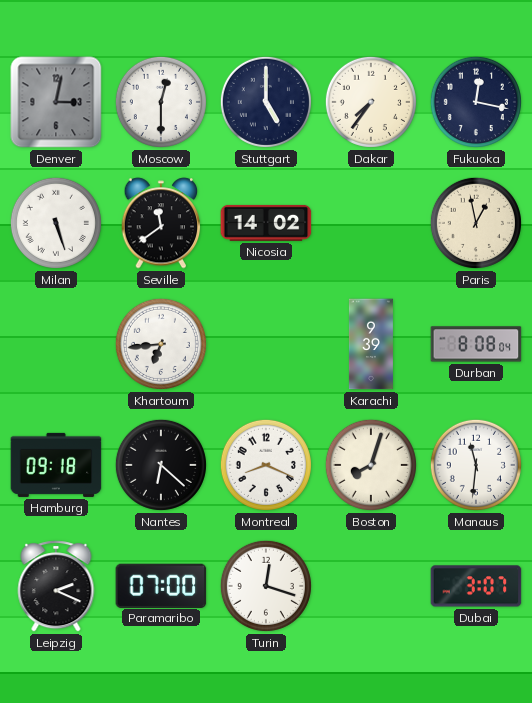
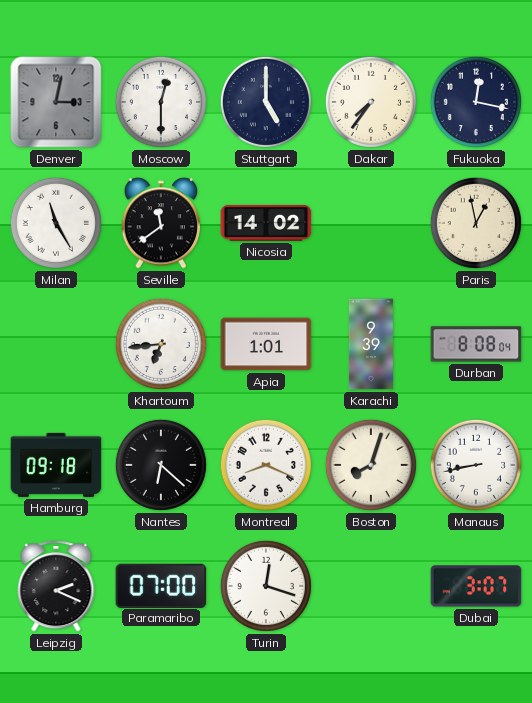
Milan: 5:27 -> 11:25
Apia: none -> 1:01
Manaus: 11:31 -> 8:43
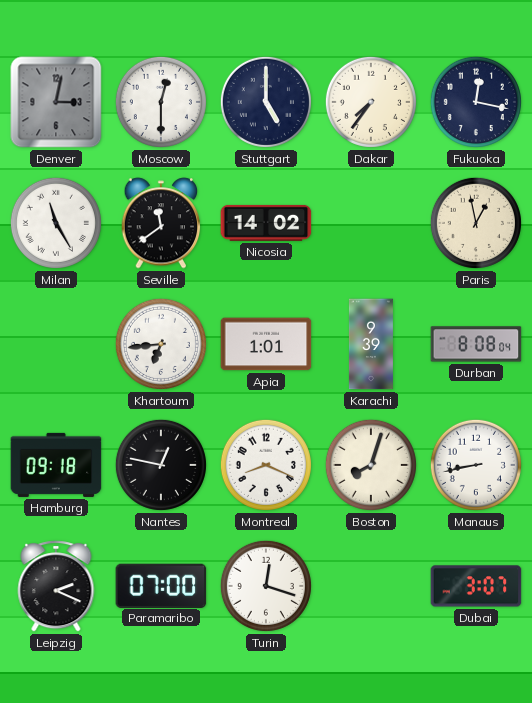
Nantes: 6:22 -> 12:47
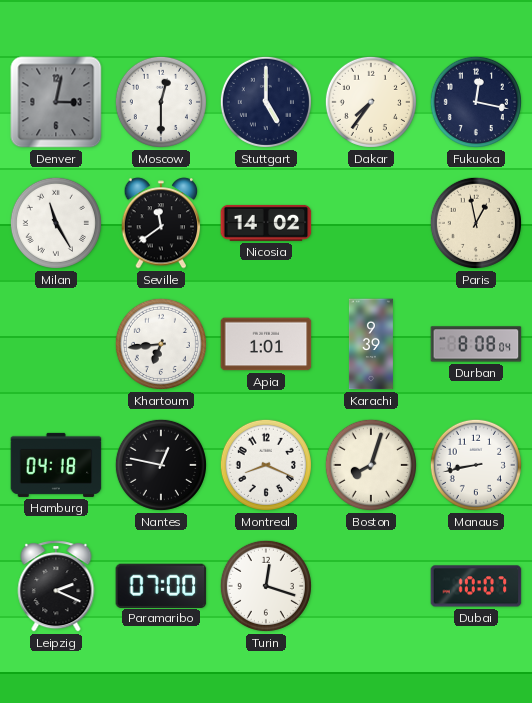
Hamburg: 09:18 -> 04:18
Dubai: 3:07 -> 10:07
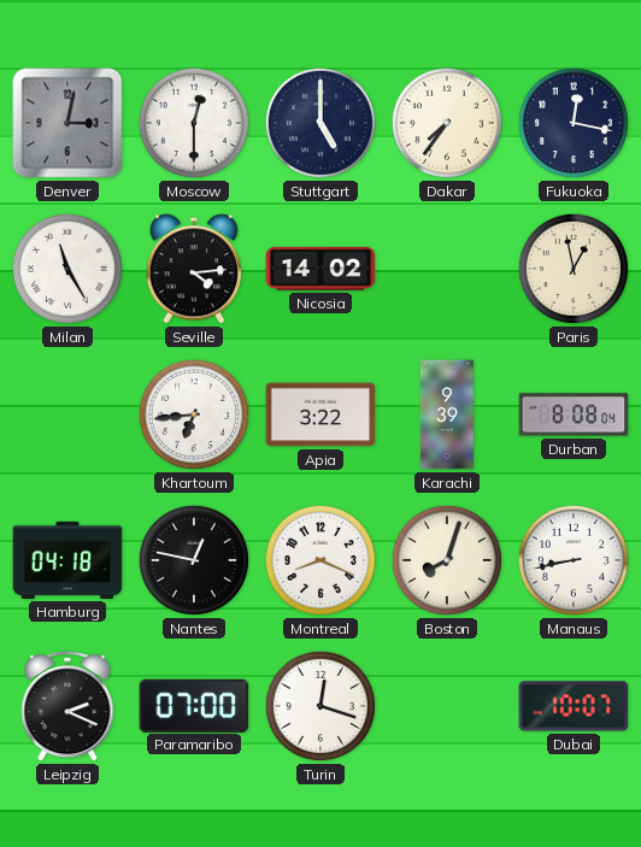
Seville: 11:39 -> 4:14
Apia: 1:01 -> 3:22
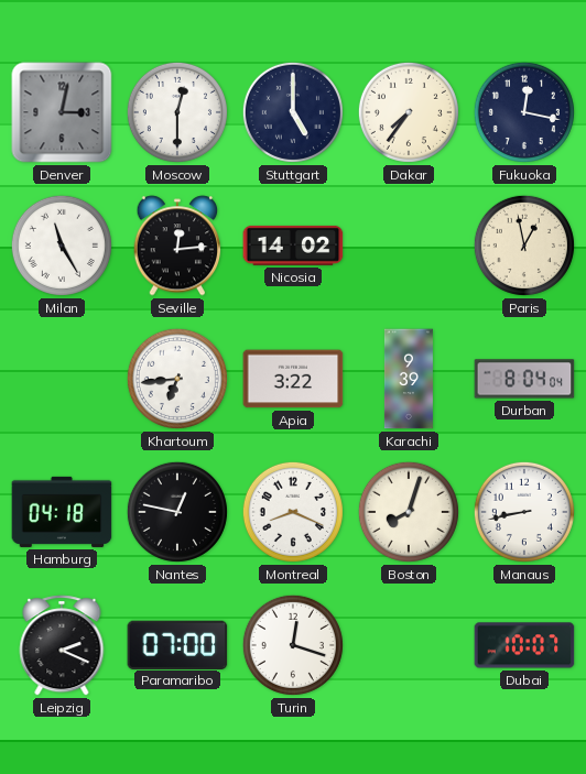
Seville: 4:14 -> 12:14
Durban: 8:08 -> 8:04
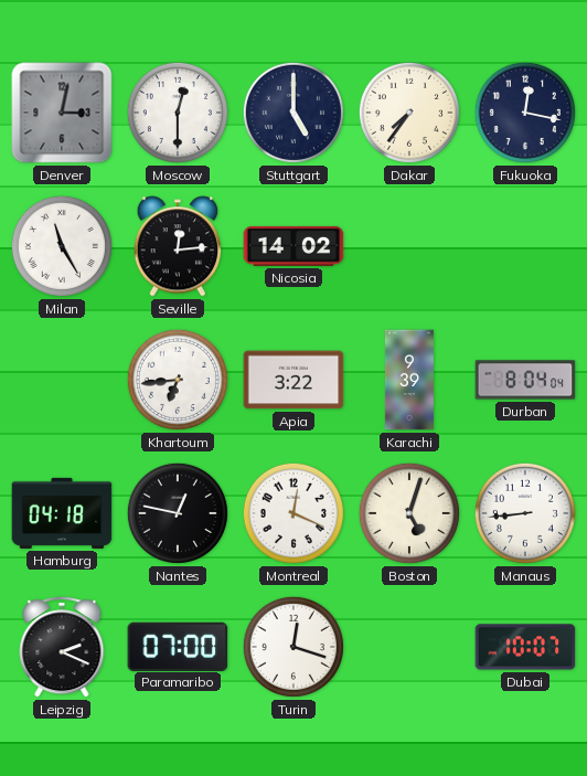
Paris: 12:58 -> none
Montreal: 8:19 -> 12:19
Boston: 8:03 -> 5:03
Manaus: 8:43 -> 8:44
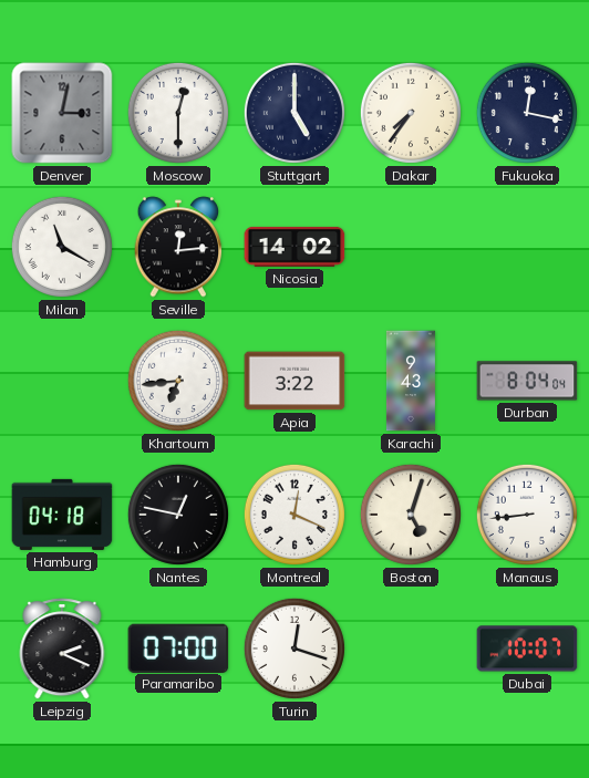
Milan: 11:25 -> 11:20
Karachi: 9:39 -> 9:43
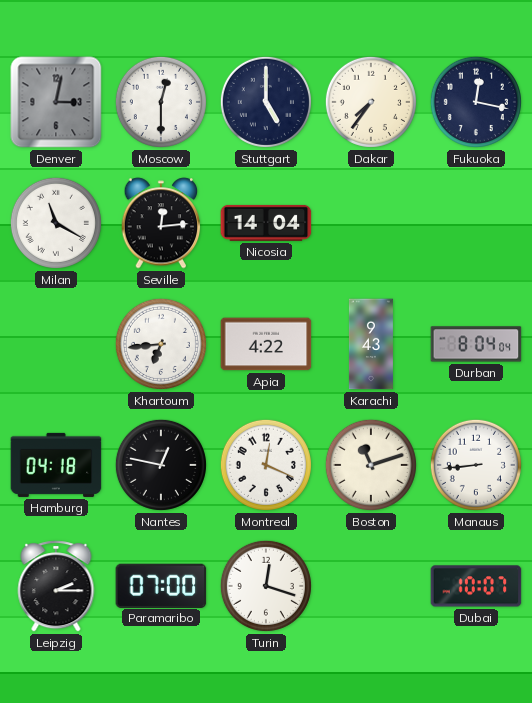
Nicosia: 14:02 -> 14:04
Apia: 3:22 -> 4:22
Boston: 5:03 -> 11:12
Leipzig: 2:19 -> 2:15
